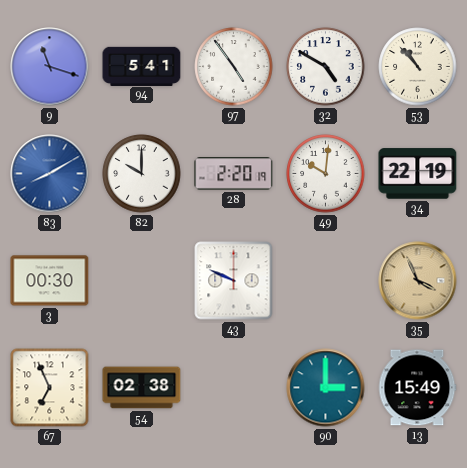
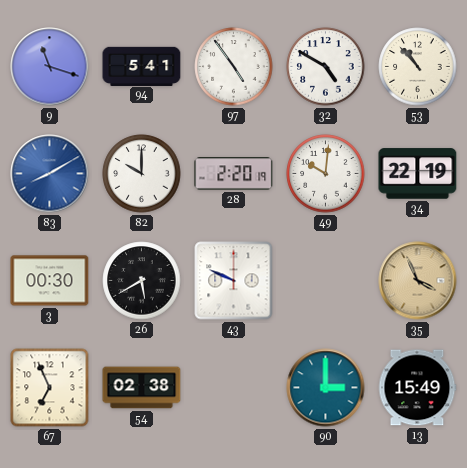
26: none -> 5:40
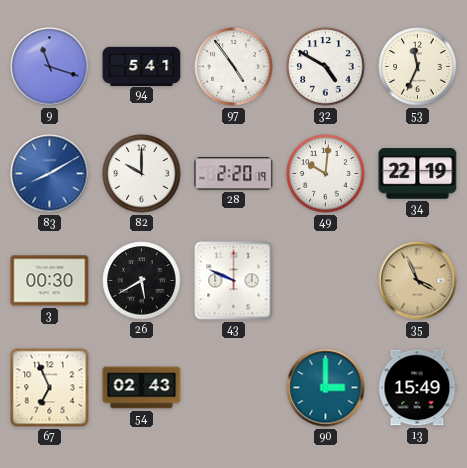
53: 10:53 -> 11:34
54: 02:38 -> 02:43
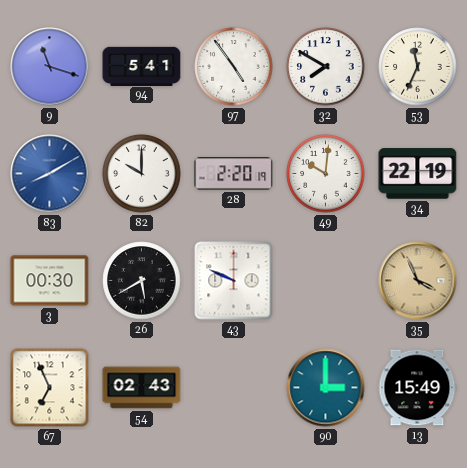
32: 4:50 -> 7:50
